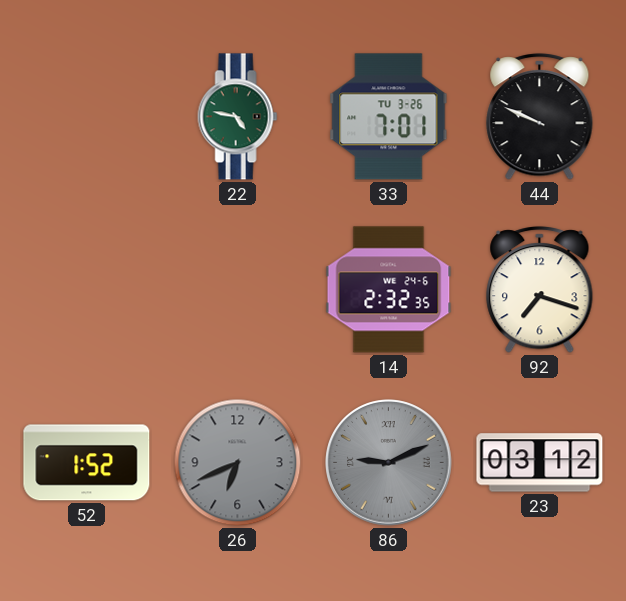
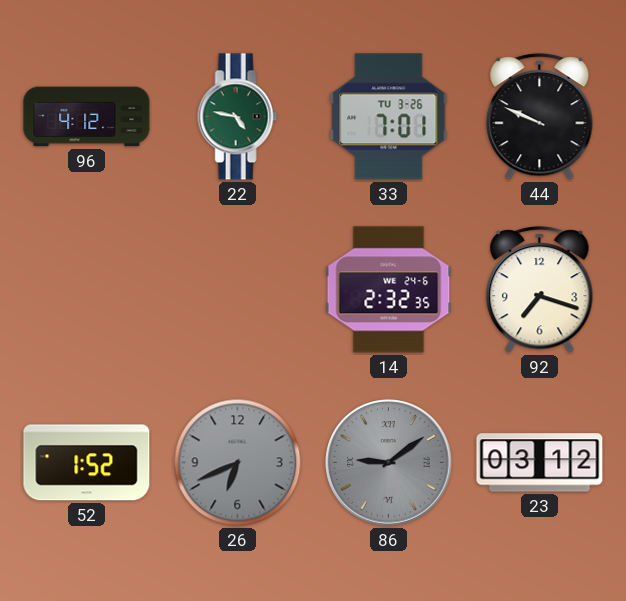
96: none -> 4:12
86: 9:11 -> 9:09
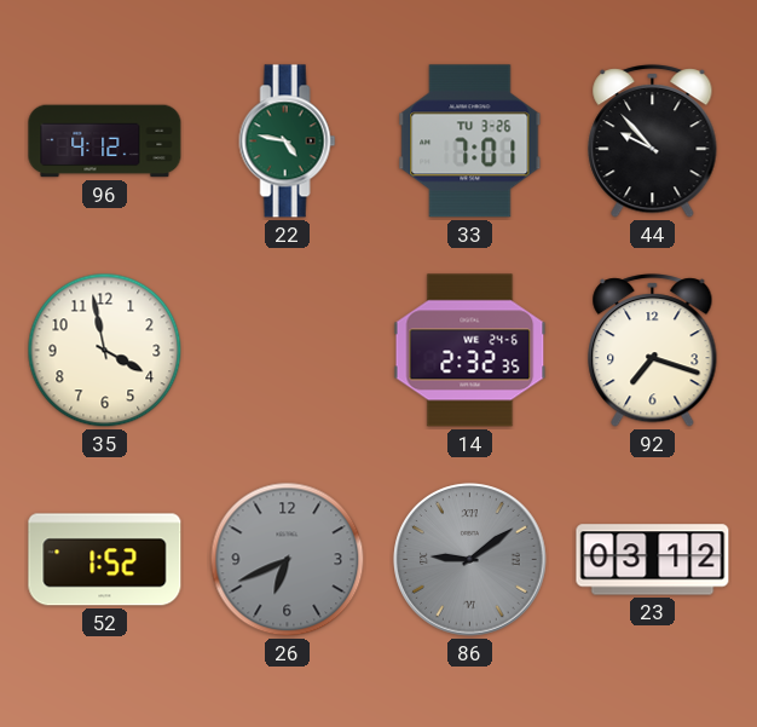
44: 9:49 -> 9:53
35: none -> 3:58
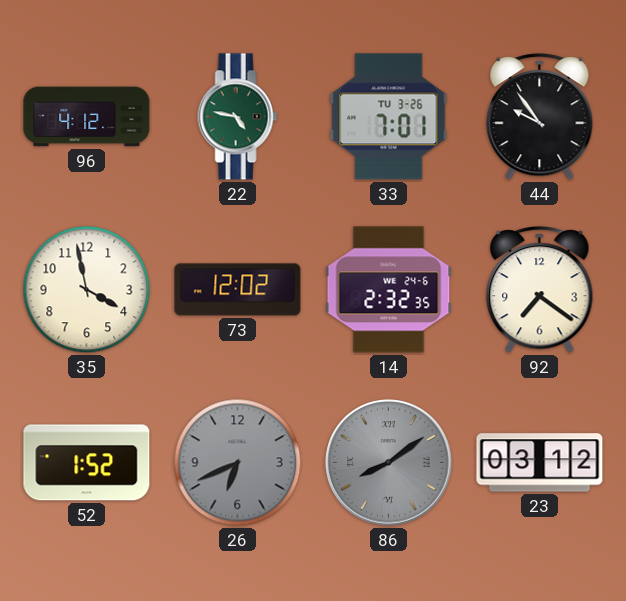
44: 9:53 -> 9:54
73: none -> 12:02
92: 7:18 -> 7:21
86: 9:09 -> 8:09
